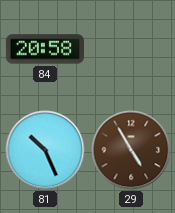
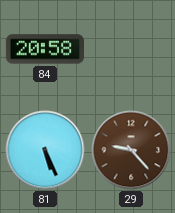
81: 10:26 -> 5:26
29: 4:55 -> 9:23
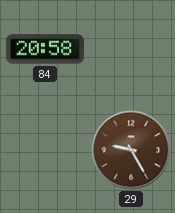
81: 5:26 -> none
29: 9:23 -> 9:25
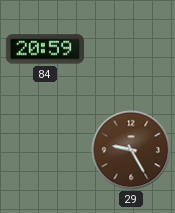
84: 20:58 -> 20:59
